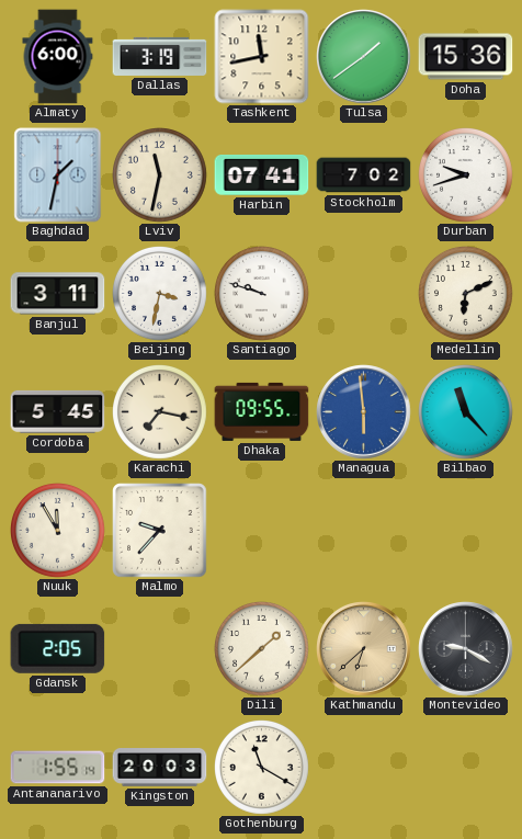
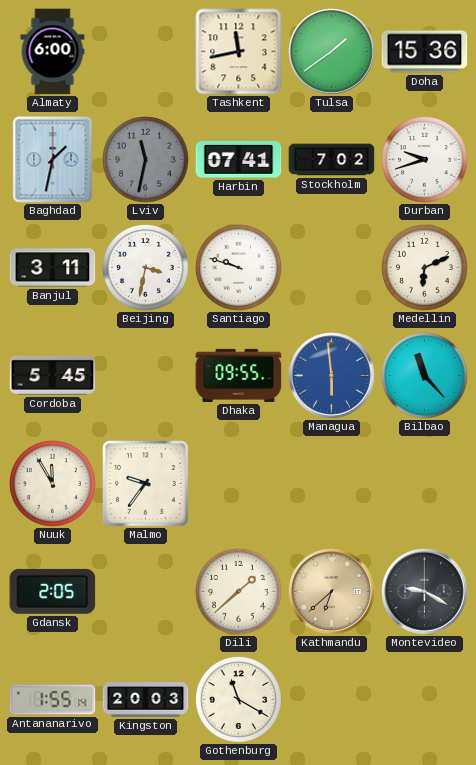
Dallas: 3:19 -> none
Lviv dial: cream -> grey
Karachi: 7:17 -> none
Malmo: 9:37 -> 9:36
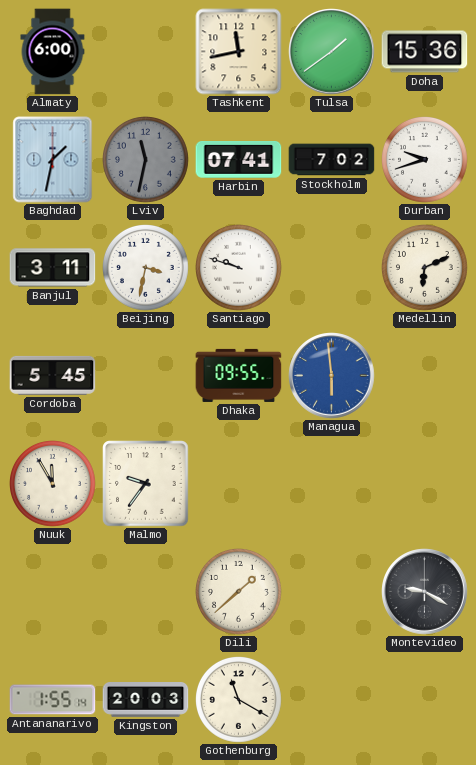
Bilbao: 11:23 -> none
Gdansk: 2:05 -> none
Kathmandu: 6:38 -> none
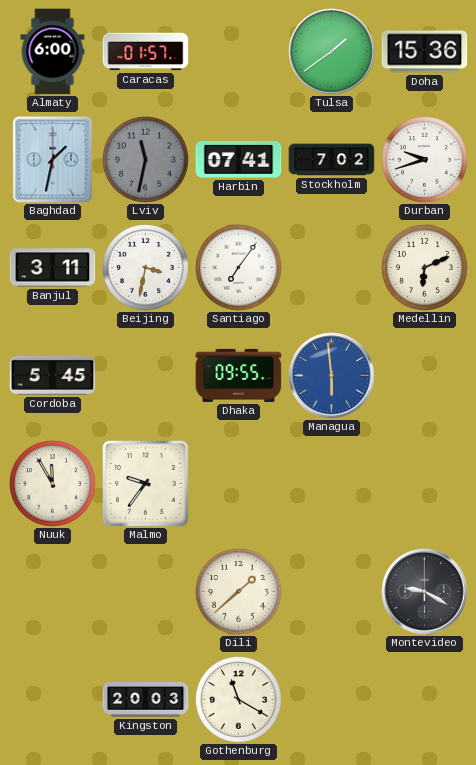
Caracas: none -> 01:57
Tashkent: 11:43 -> none
Santiago: 9:48 -> 7:06
Antananarivo: 1:55 -> none
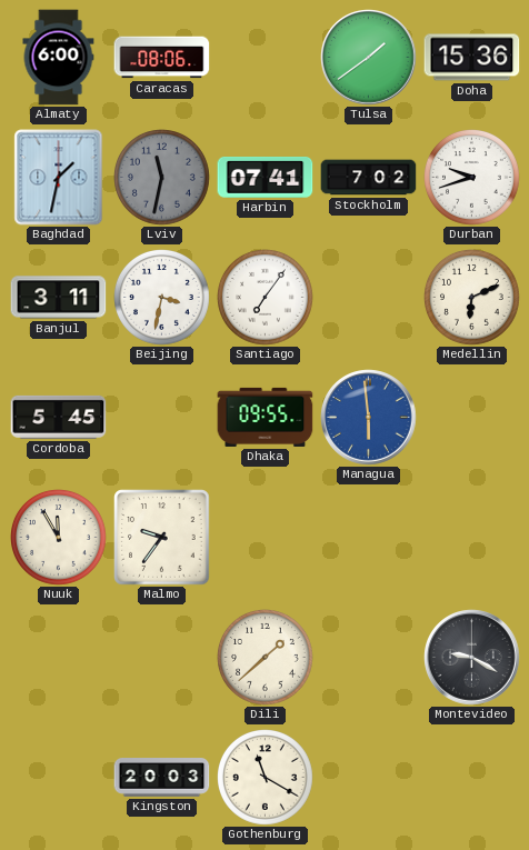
Caracas: 01:57 -> 08:06
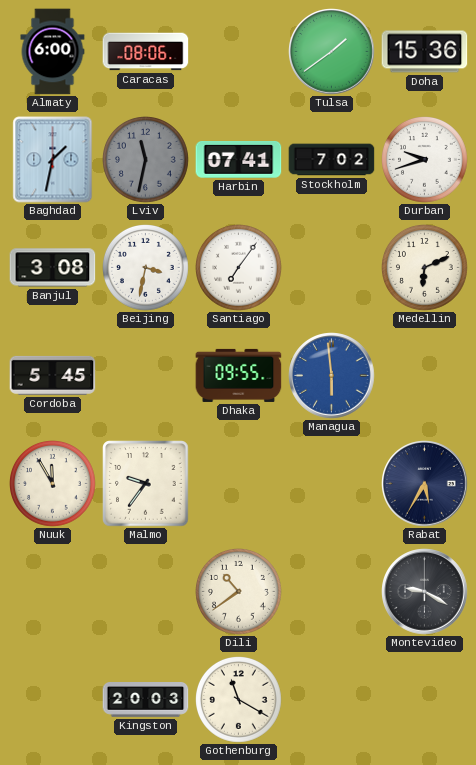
Banjul: 3:11 -> 3:08
Rabat: none -> 5:35
Dili: 1:38 -> 10:39
